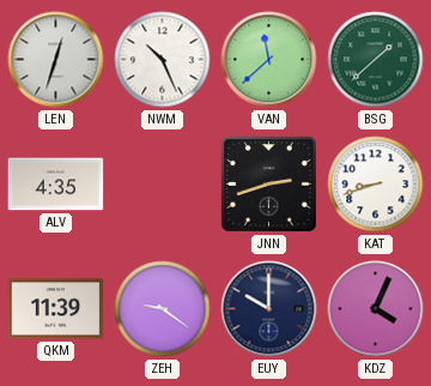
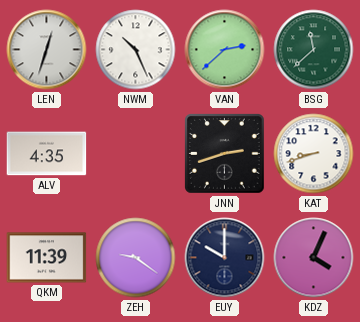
VAN: 11:38 -> 2:38
BSG: 1:38 -> 11:38
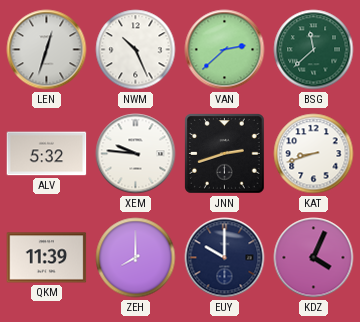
ALV: 4:35 -> 5:32
XEM: none -> 9:46
ZEH: 9:21 -> 8:00
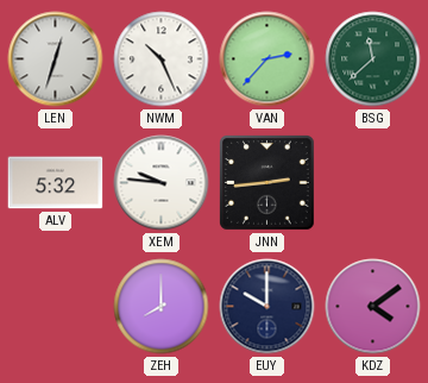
VAN: 2:38 -> 2:37
JNN: 2:42 -> 2:44
KAT: 8:42 -> none
QKM: 11:39 -> none
KDZ: 4:04 -> 4:09
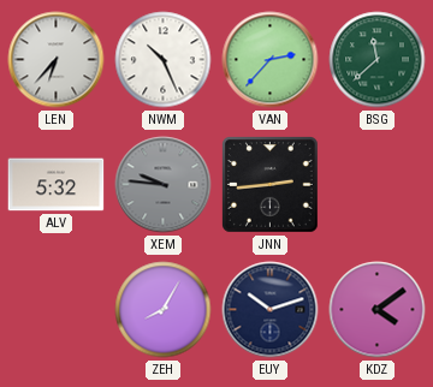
LEN: 12:33 -> 6:37
XEM dial: white -> grey
ZEH: 8:00 -> 8:05
EUY: 10:00 -> 10:12
